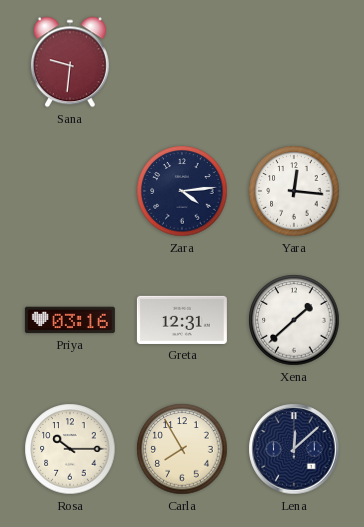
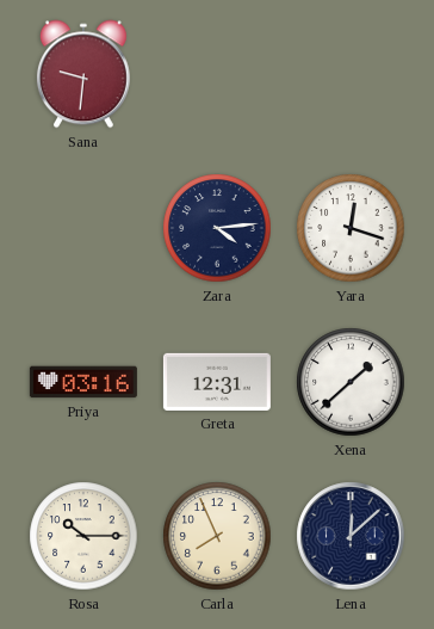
Yara: 12:16 -> 12:18
Carla: 7:55 -> 7:56
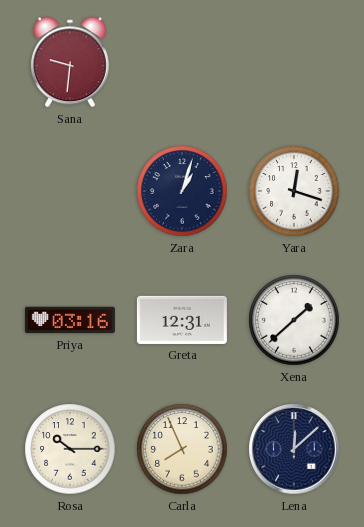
Zara: 4:14 -> 1:03
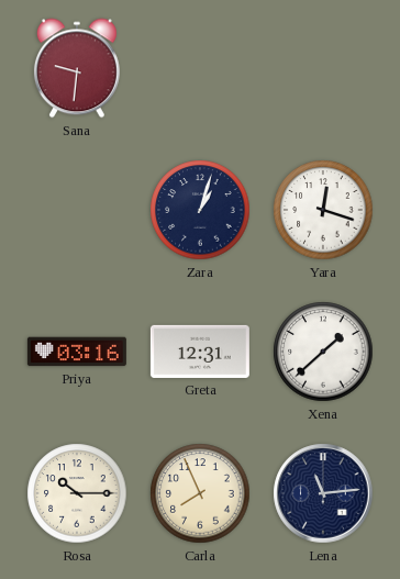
Lena: 12:08 -> 11:14
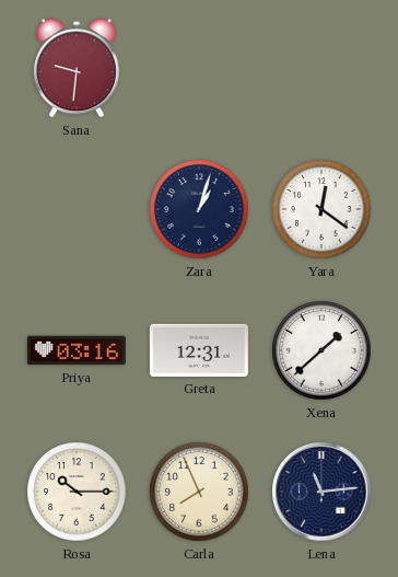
Yara: 12:18 -> 12:21
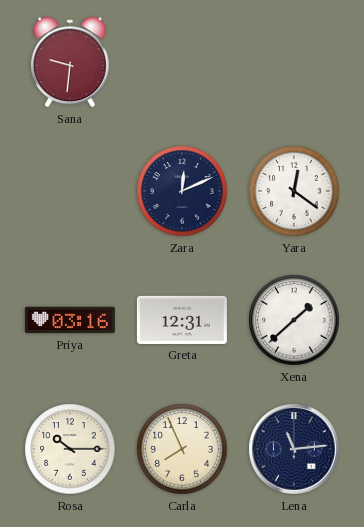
Zara: 1:03 -> 12:11
